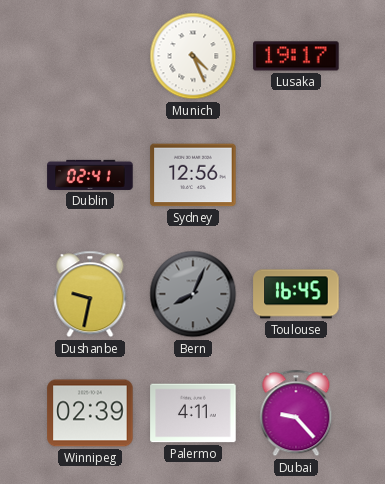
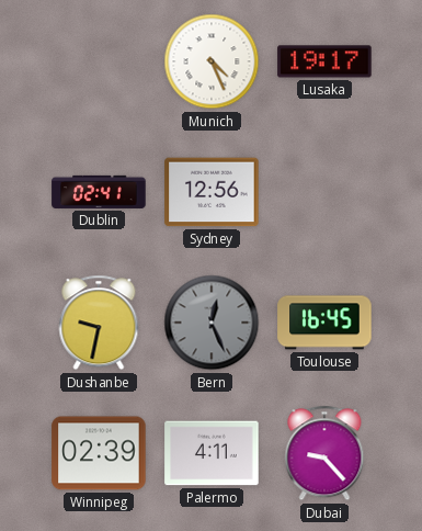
Bern: 8:04 -> 12:26
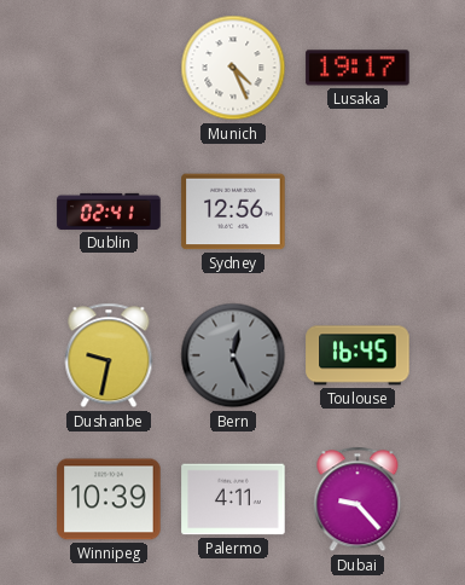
Winnipeg: 02:39 -> 10:39
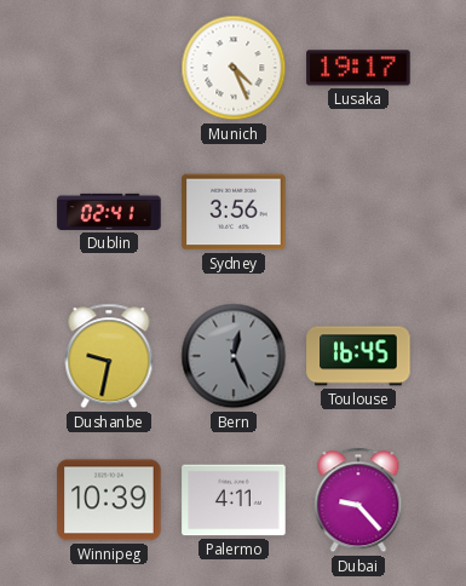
Sydney: 12:56 -> 3:56
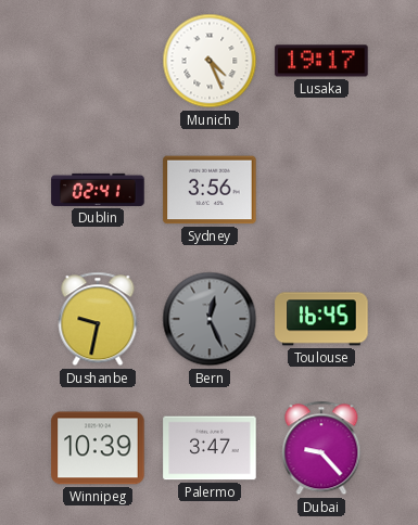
Palermo: 4:11 -> 3:47
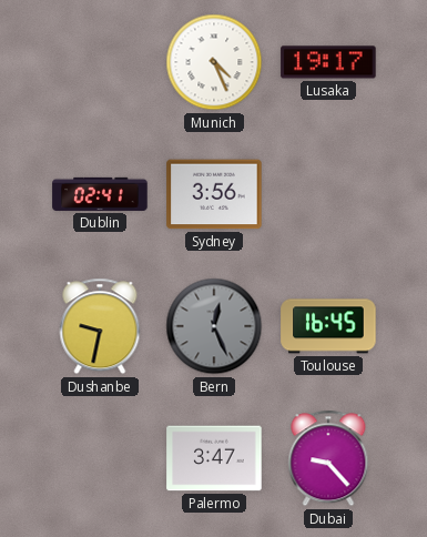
Winnipeg: 10:39 -> none
